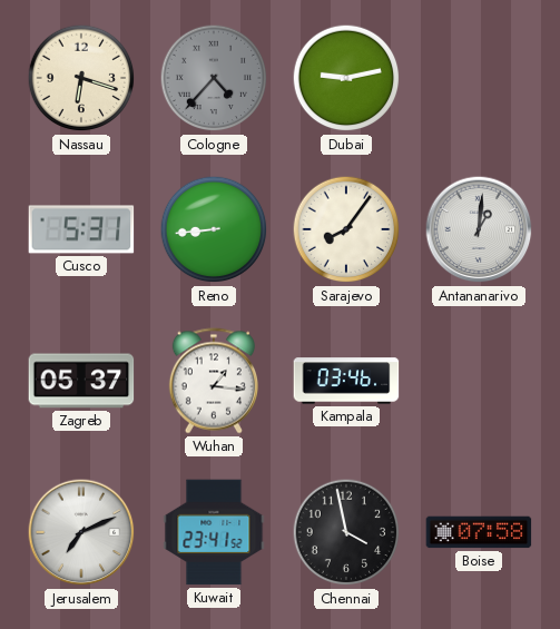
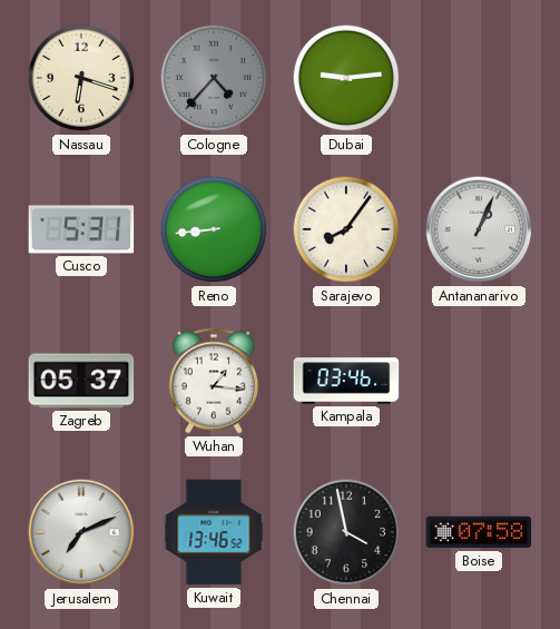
Dubai: 9:13 -> 9:14
Antananarivo: 1:01 -> 1:04
Kuwait: 23:41 -> 13:46
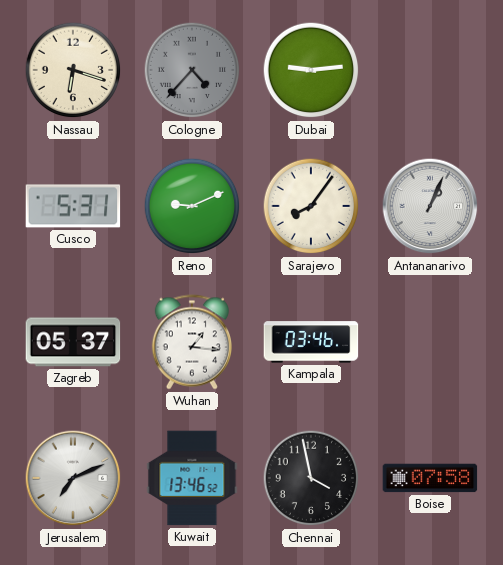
Reno: 8:44 -> 9:11
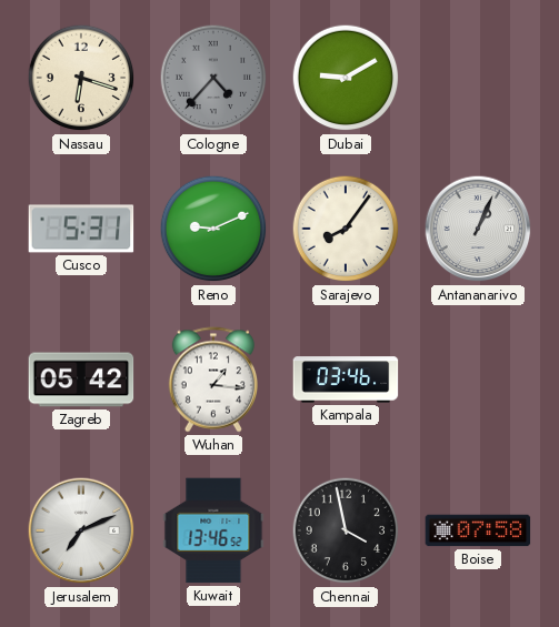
Dubai: 9:14 -> 9:10
Zagreb: 05:37 -> 05:42
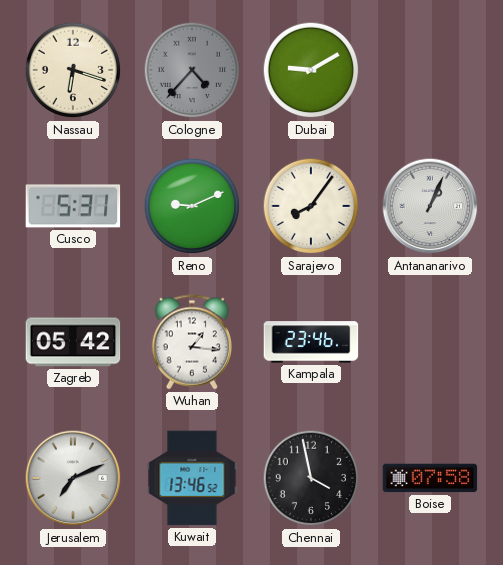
Kampala: 03:46 -> 23:46
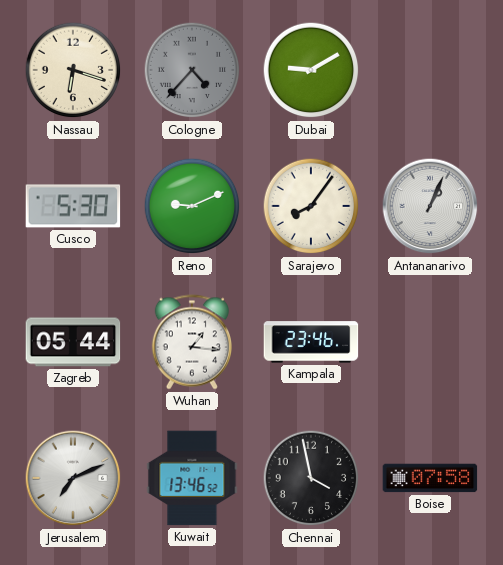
Cusco: 5:31 -> 5:30
Zagreb: 05:42 -> 05:44
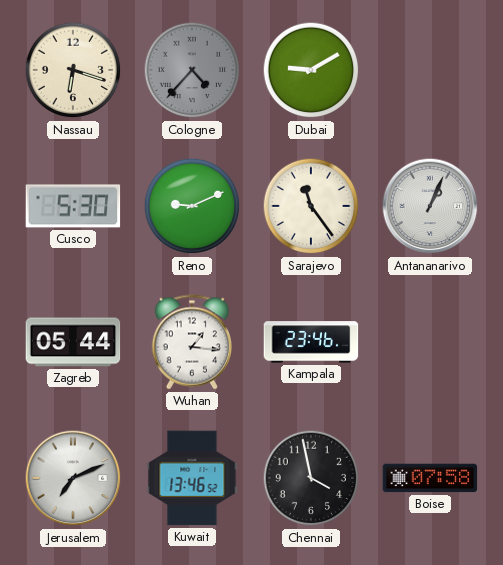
Sarajevo: 8:06 -> 11:24
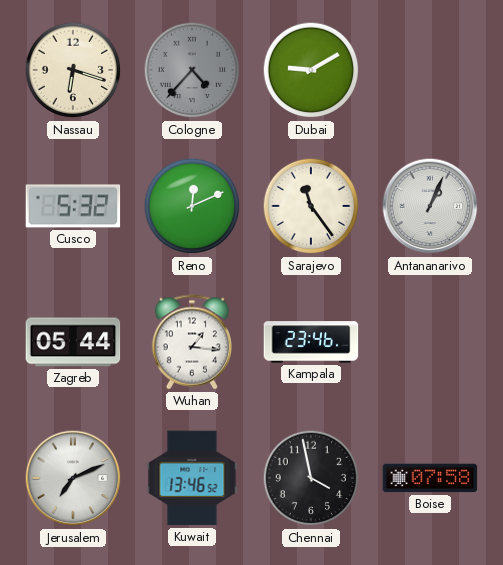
Cusco: 5:30 -> 5:32
Reno: 9:11 -> 12:11
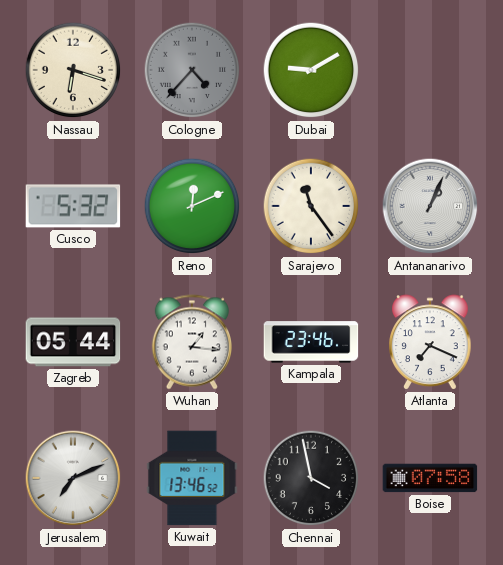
Atlanta: none -> 7:19
